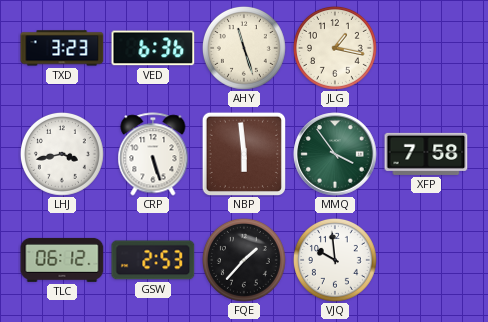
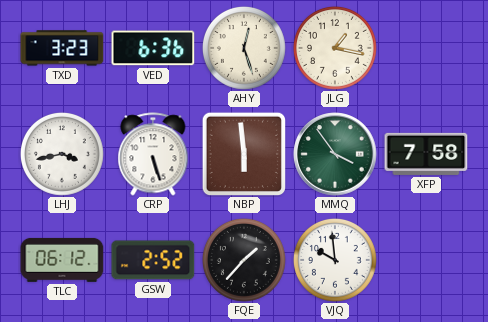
AHY: 11:27 -> 12:27
GSW: 2:53 -> 2:52
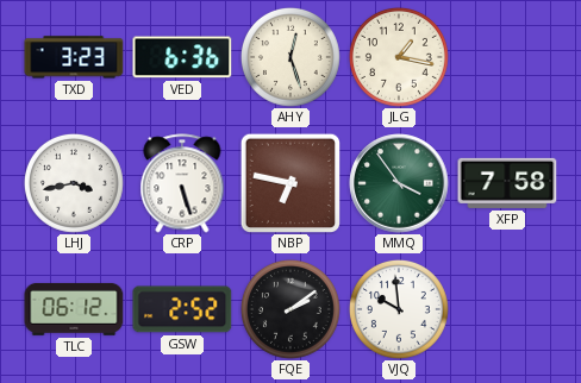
NBP: 5:59 -> 6:47
FQE: 1:37 -> 2:09
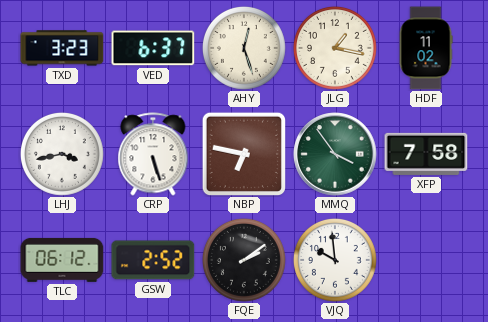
VED: 6:36 -> 6:37
HDF: none -> 11:02
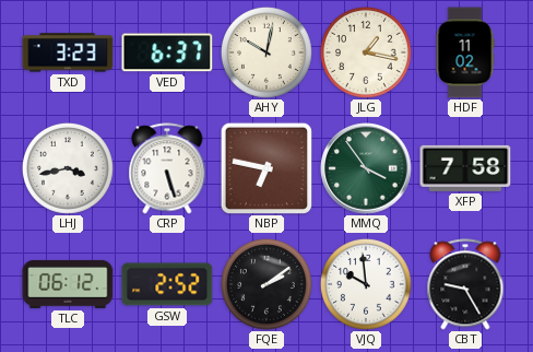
AHY: 12:27 -> 10:02
CBT: none -> 9:25
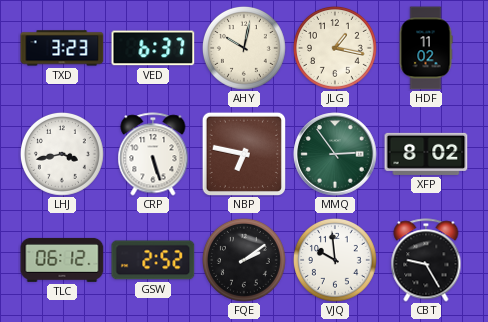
MMQ: 3:54 -> 2:54
XFP: 7:58 -> 8:02
